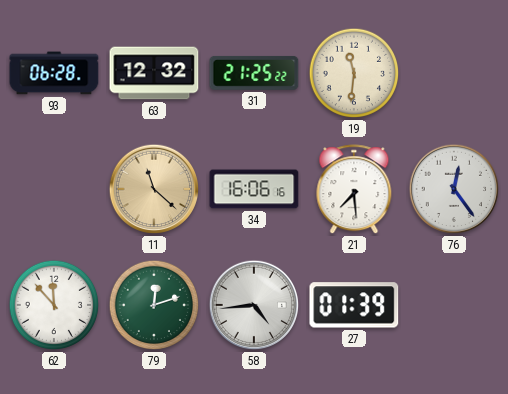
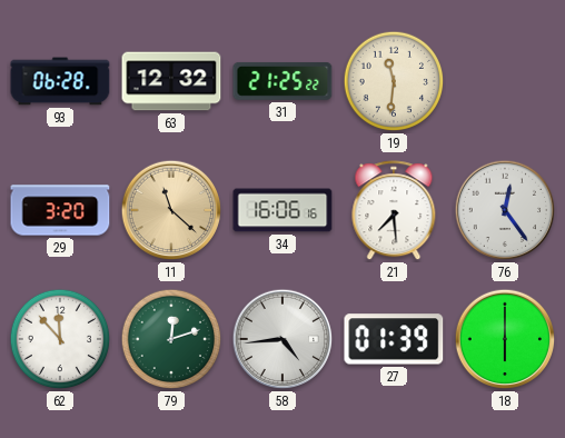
29: none -> 3:20
18: none -> 6:00
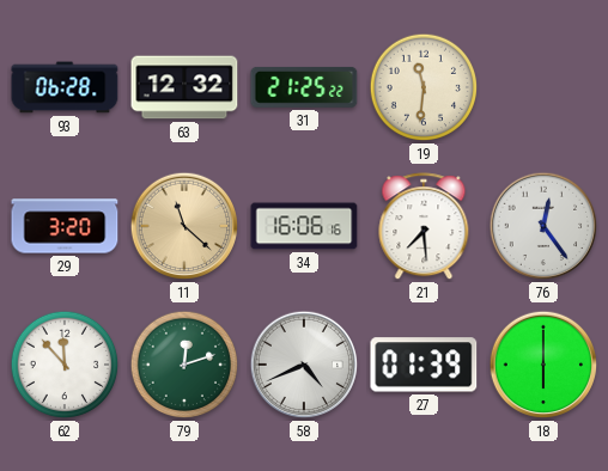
58: 4:44 -> 4:41
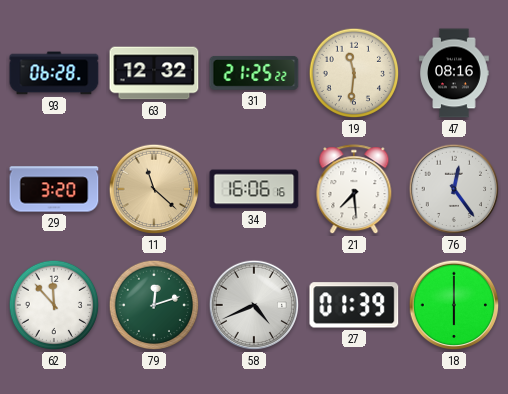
47: none -> 08:16
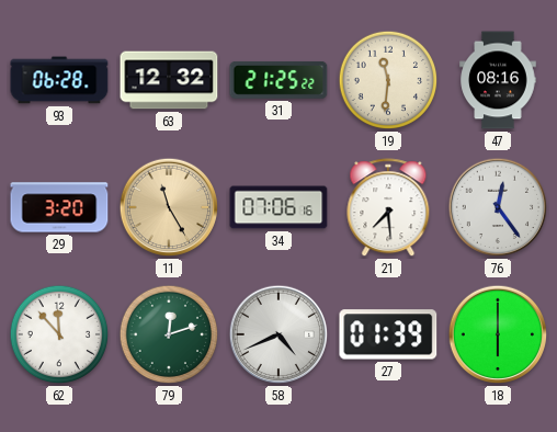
11: 11:22 -> 11:25
34: 16:06 -> 07:06
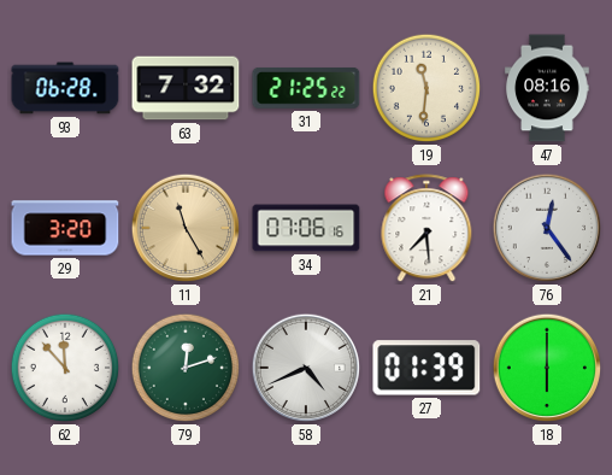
63: 12:32 -> 7:32
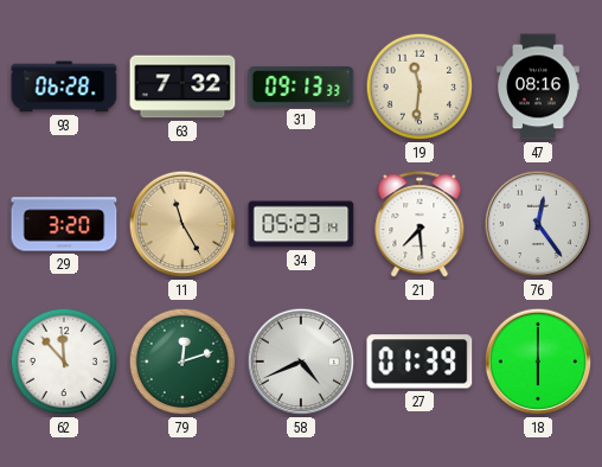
31: 21:25 -> 09:13
34: 07:06 -> 05:23
